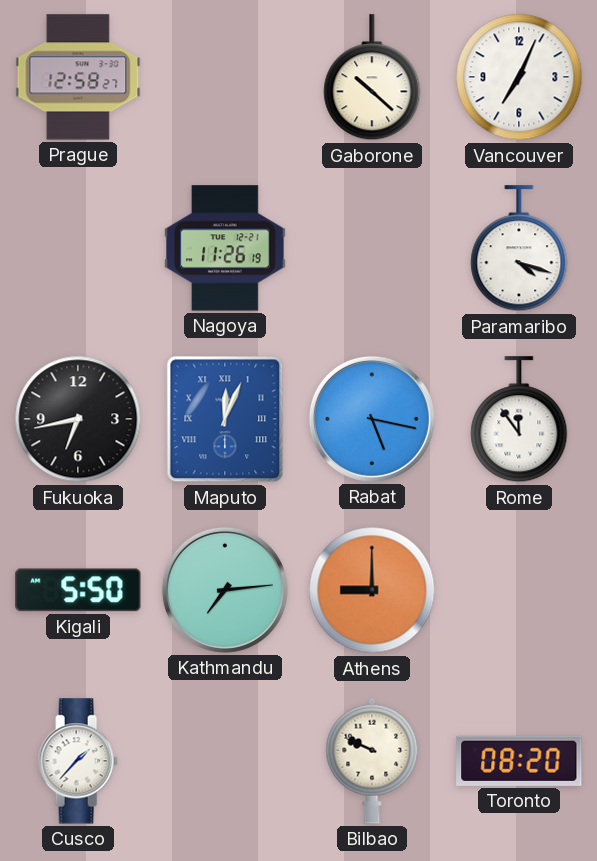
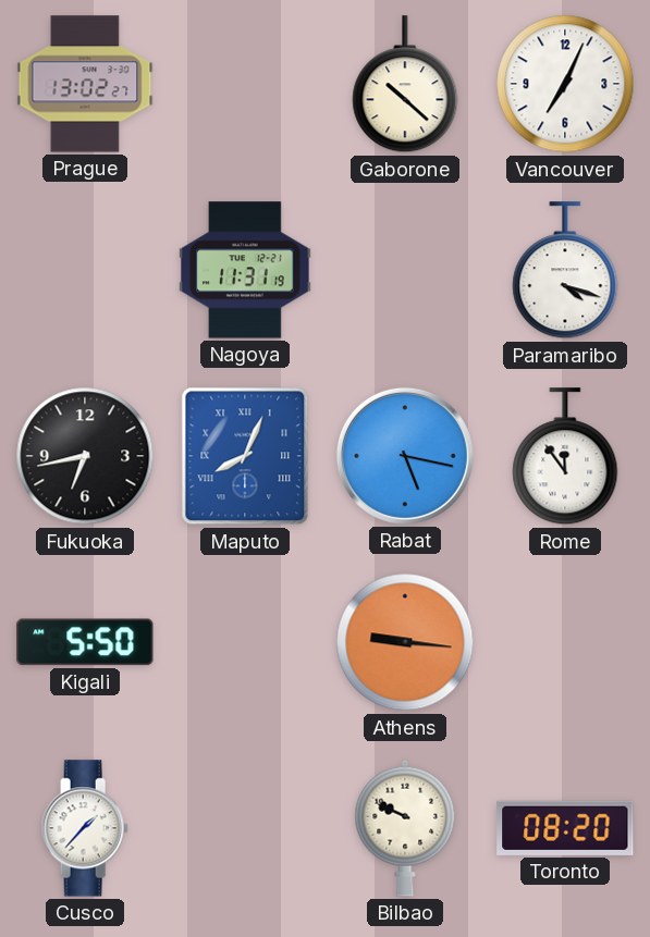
Prague: 12:58 -> 13:02
Nagoya: 11:26 -> 11:31
Maputo: 12:04 -> 8:04
Kathmandu: 7:14 -> none
Athens: 9:00 -> 9:16
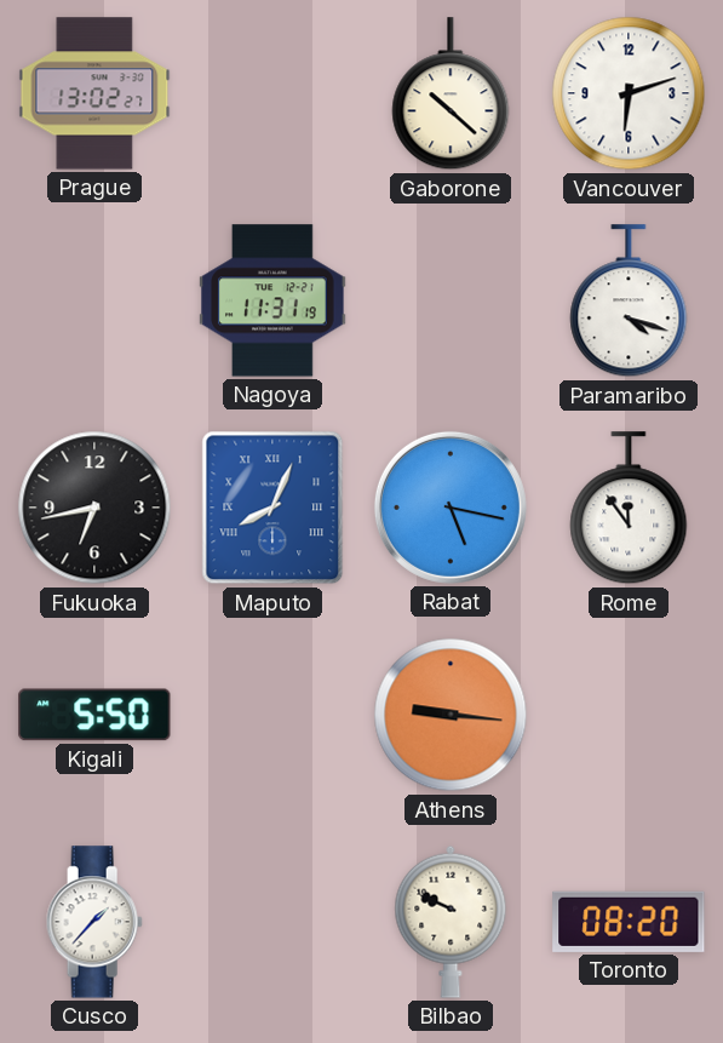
Vancouver: 7:04 -> 6:12
